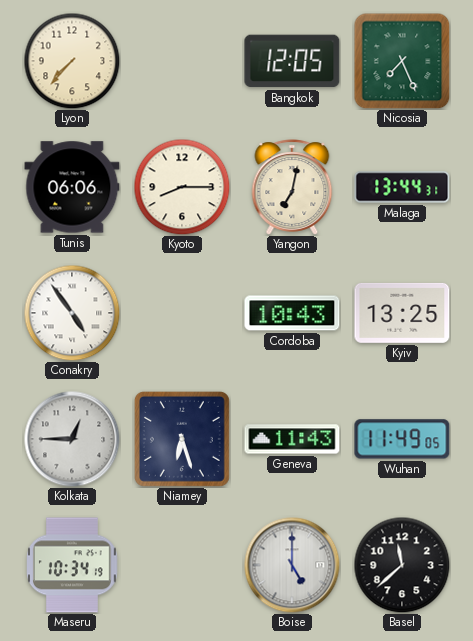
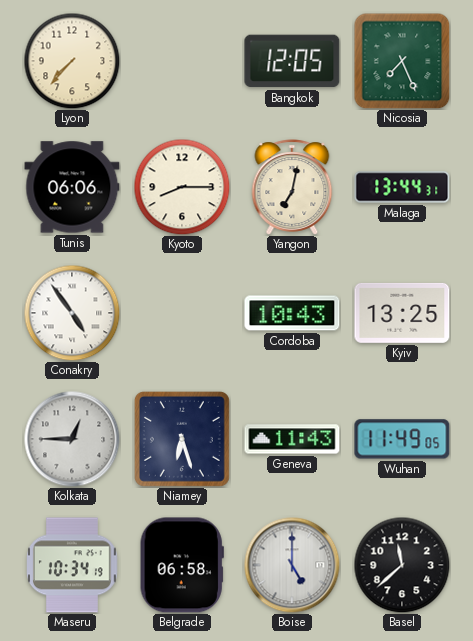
Belgrade: none -> 06:58
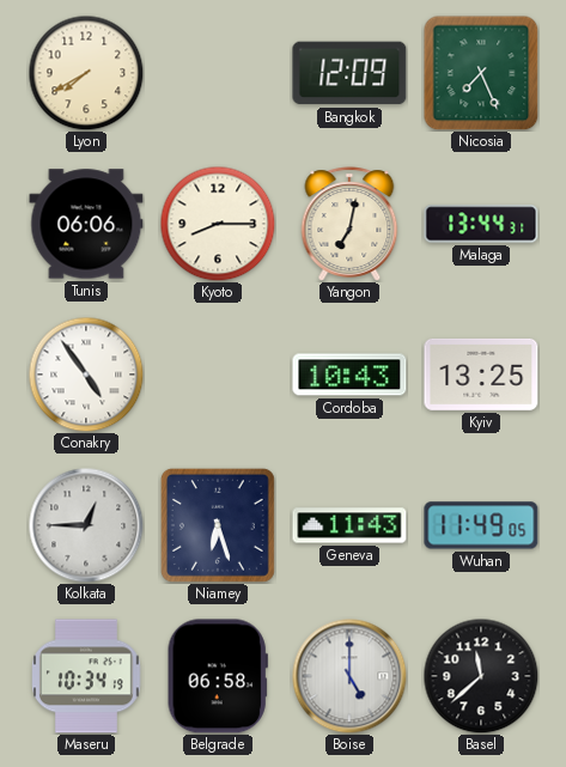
Lyon: 7:37 -> 7:40
Bangkok: 12:05 -> 12:09
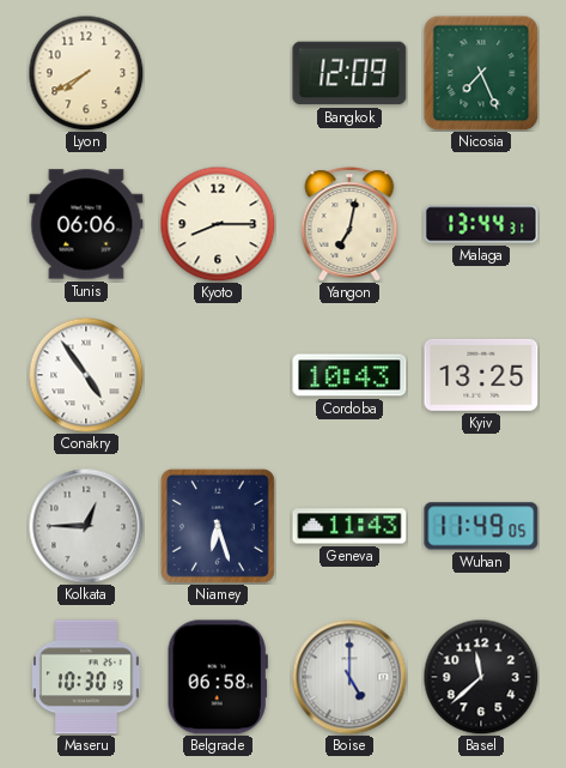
Maseru: 10:34 -> 10:30
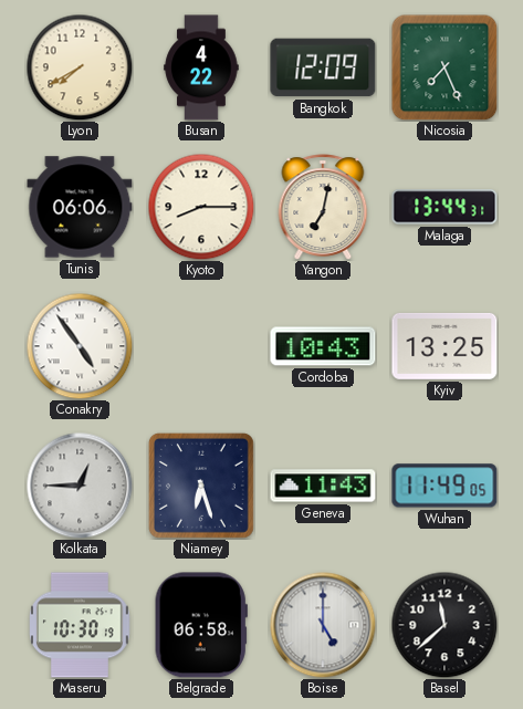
Busan: none -> 4:22
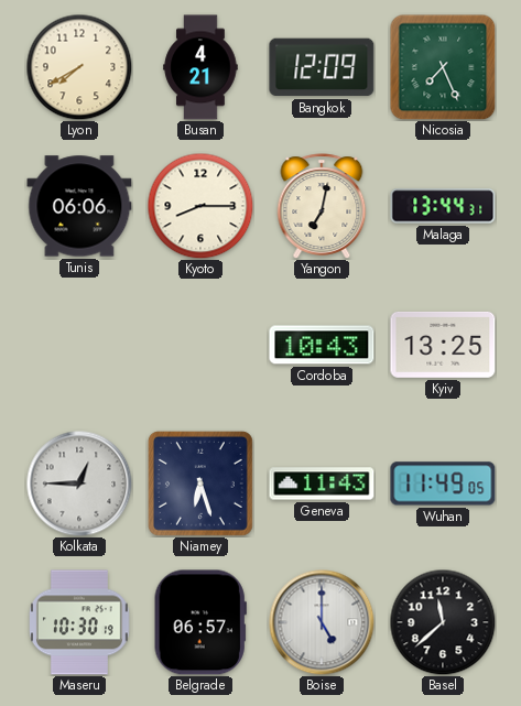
Busan: 4:22 -> 4:21
Conakry: 4:54 -> none
Belgrade: 06:58 -> 06:57
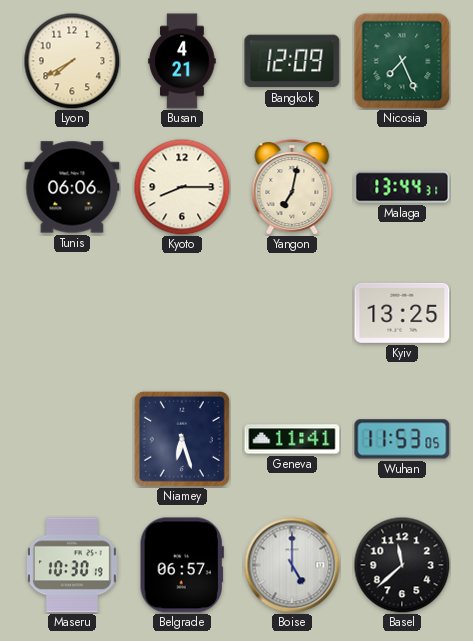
Cordoba: 10:43 -> none
Kolkata: 12:45 -> none
Geneva: 11:43 -> 11:41
Wuhan: 11:49 -> 11:53
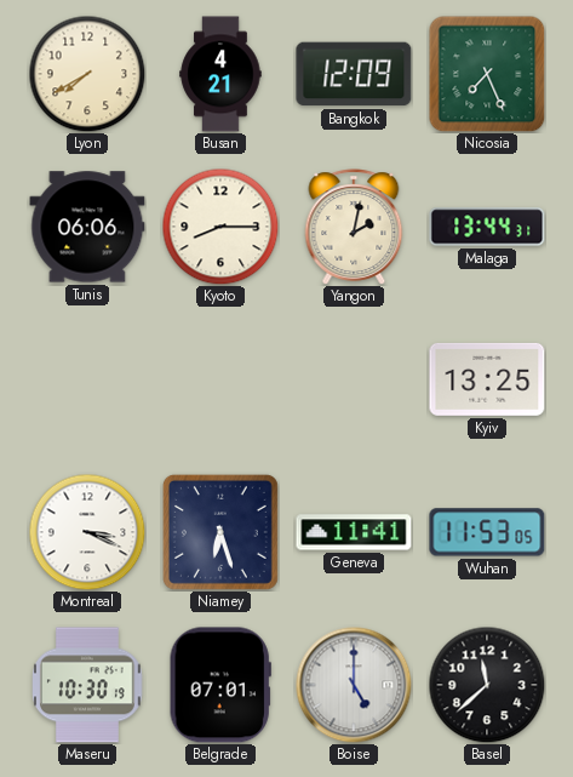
Yangon: 7:02 -> 2:02
Montreal: none -> 3:19
Belgrade: 06:57 -> 07:01
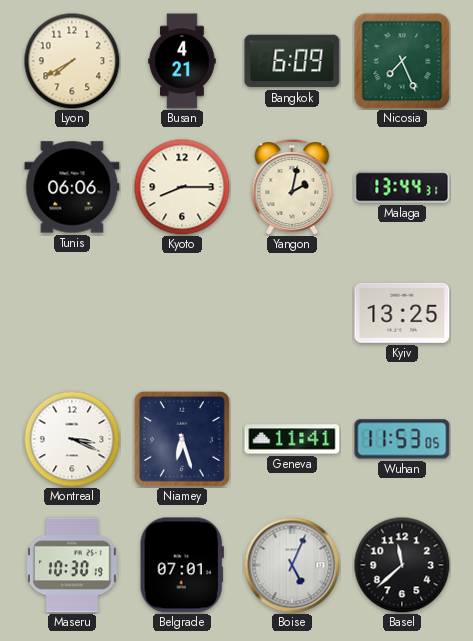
Bangkok: 12:09 -> 6:09
Boise: 5:00 -> 5:04
